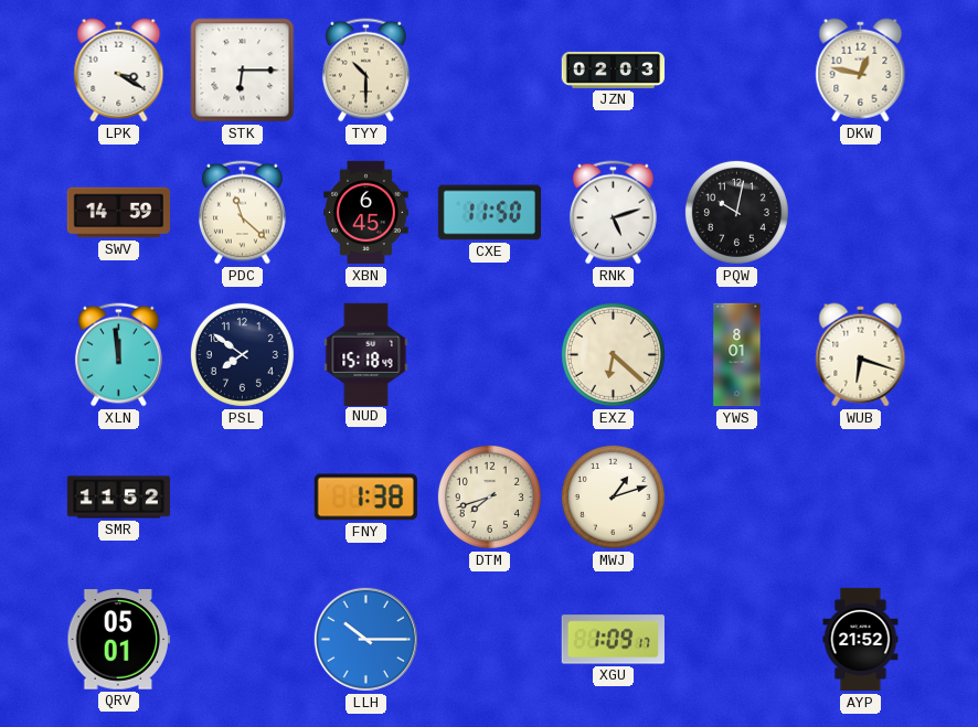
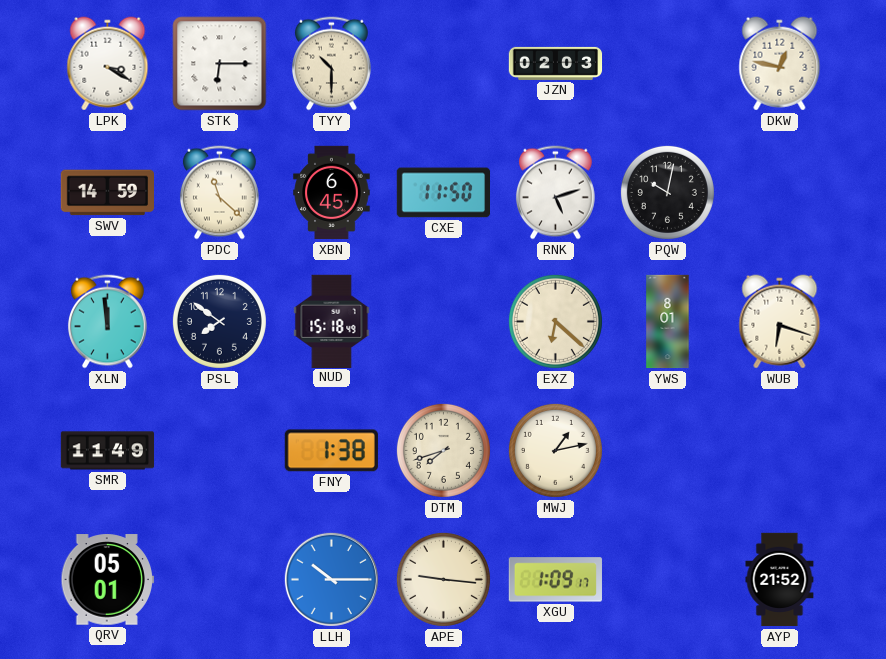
SMR: 11:52 -> 11:49
MWJ: 1:12 -> 1:13
APE: none -> 9:16
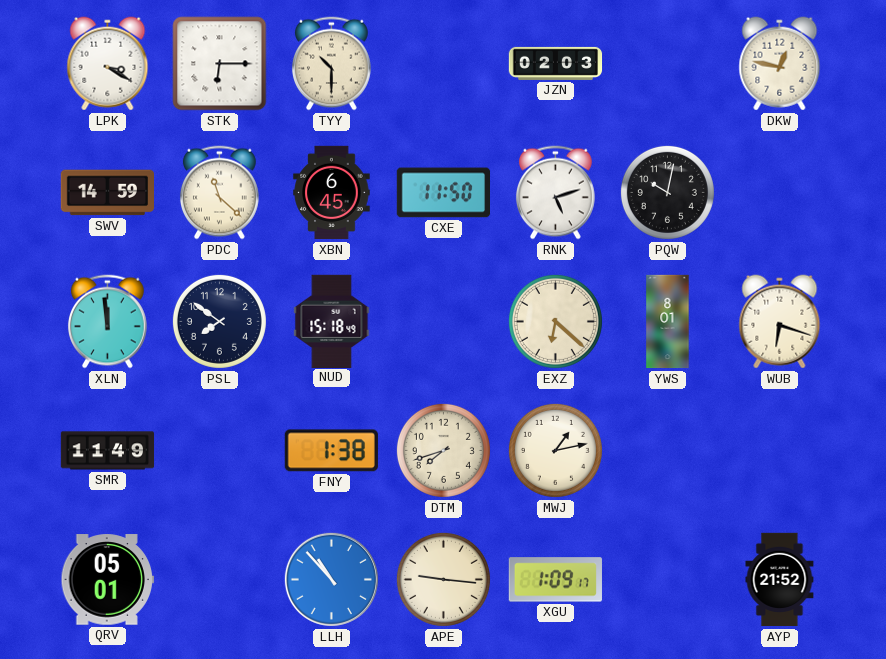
LLH: 10:15 -> 10:53
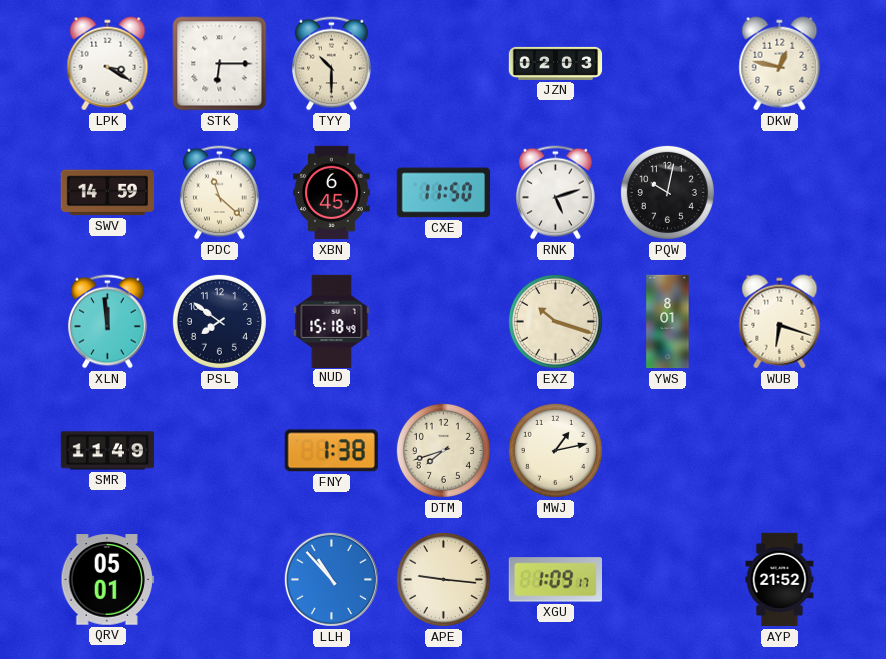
EXZ: 6:22 -> 10:18
